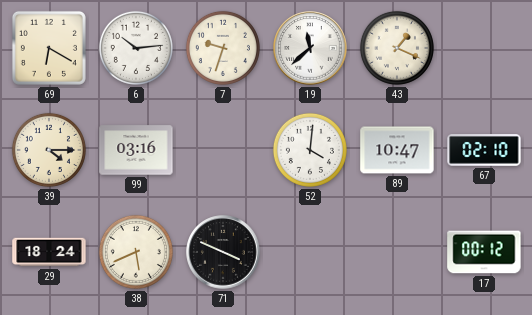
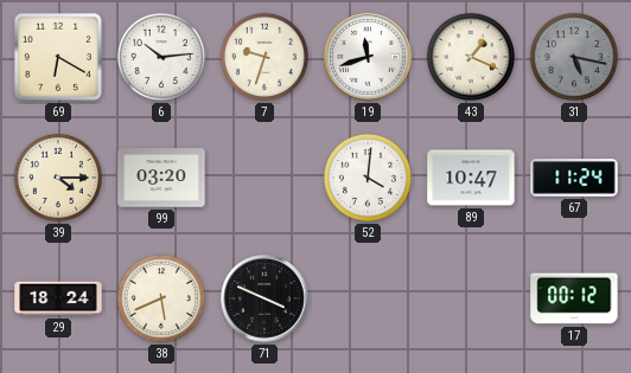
19: 11:38 -> 11:42
31: none -> 5:17
99: 03:16 -> 03:20
67: 02:10 -> 11:24
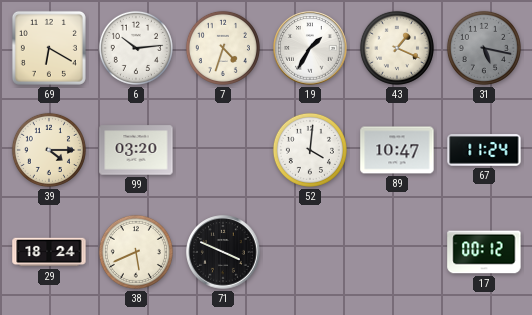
7: 9:33 -> 4:33
19: 11:42 -> 1:35
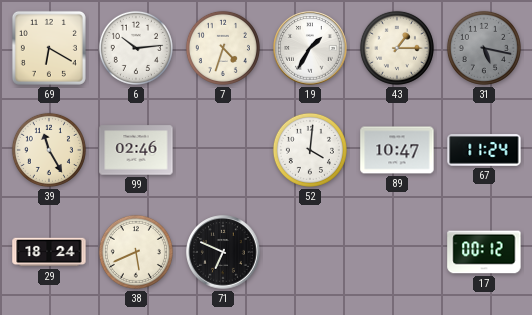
43: 1:19 -> 1:15
39: 4:15 -> 11:25
99: 03:20 -> 02:46
71: 3:49 -> 6:49
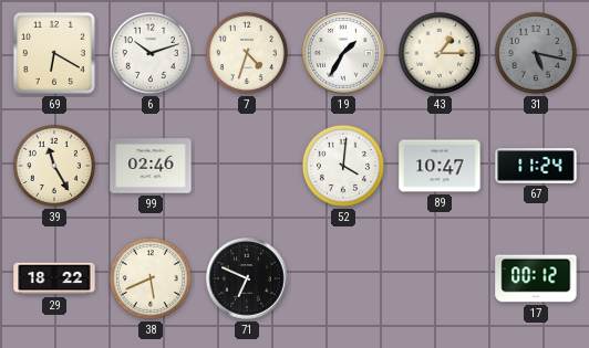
6: 10:14 -> 10:12
29: 18:24 -> 18:22
